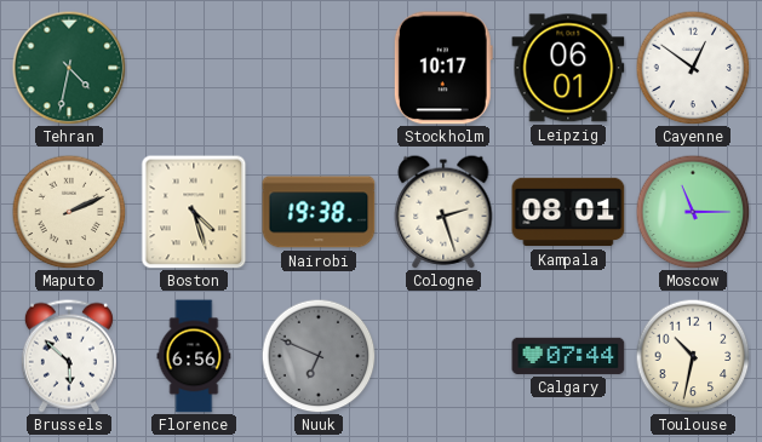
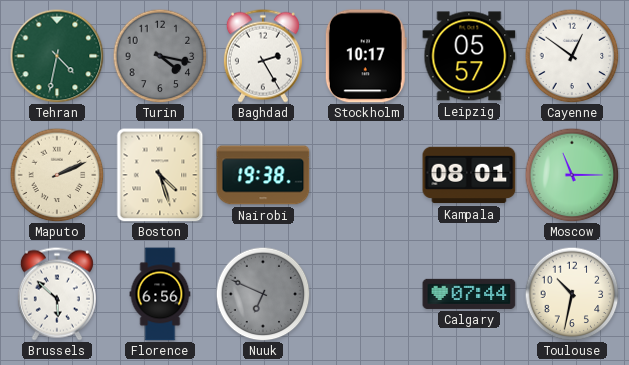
Turin: none -> 4:17
Baghdad: none -> 2:25
Leipzig: 06:01 -> 05:57
Cologne: 2:27 -> none
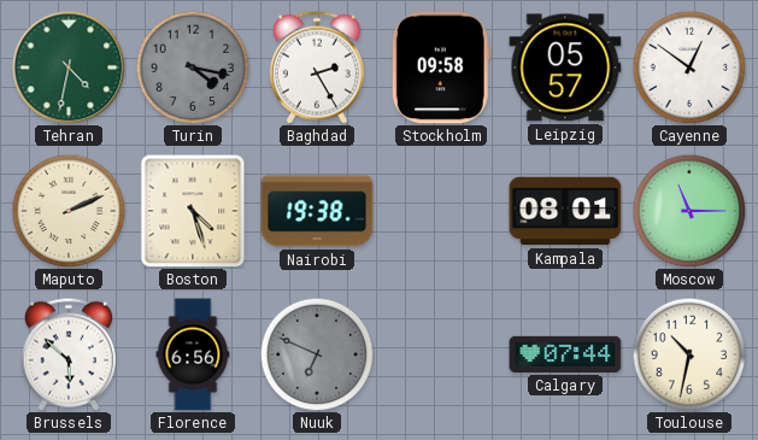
Stockholm: 10:17 -> 09:58
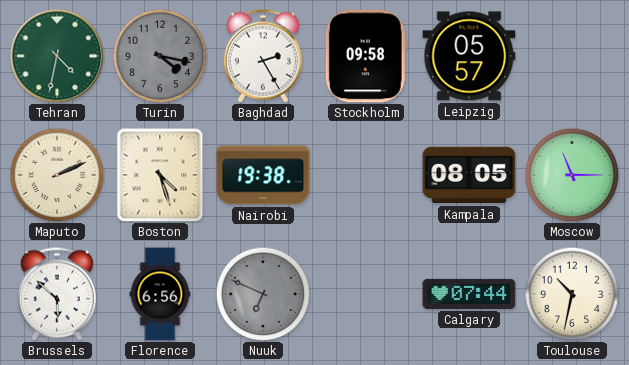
Cayenne: 12:51 -> none
Kampala: 08:01 -> 08:05
